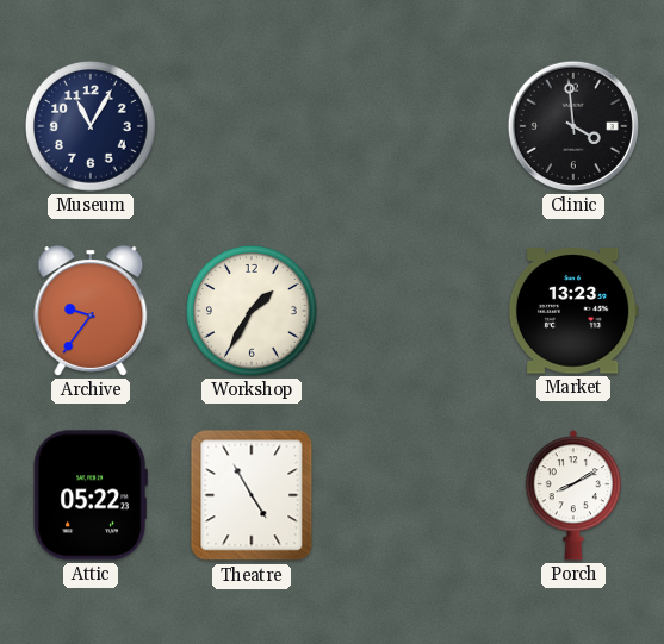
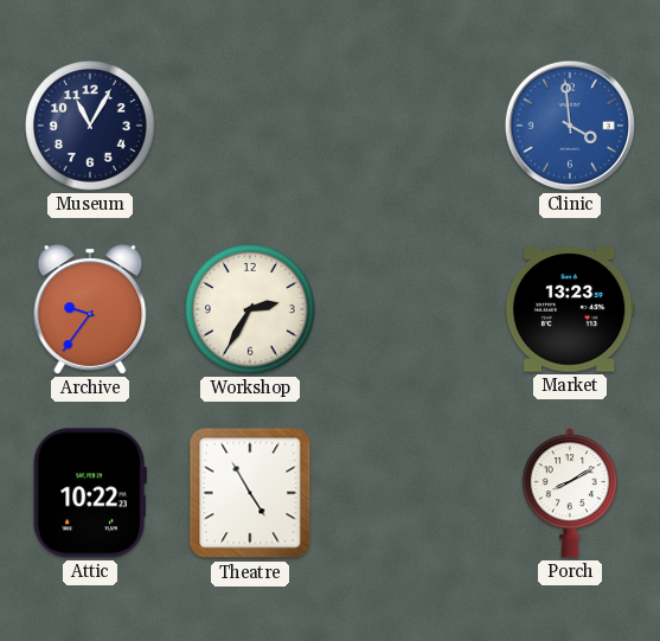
Clinic dial: black -> blue
Workshop: 1:35 -> 2:35
Attic: 05:22 -> 10:22
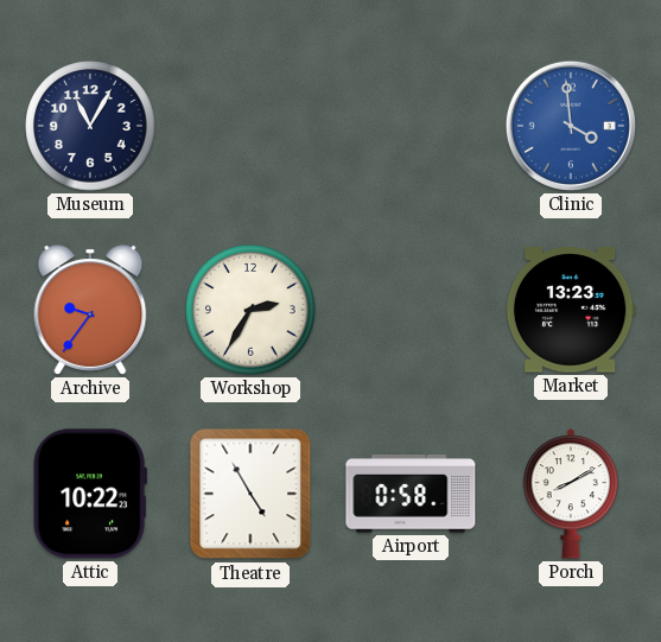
Airport: none -> 0:58
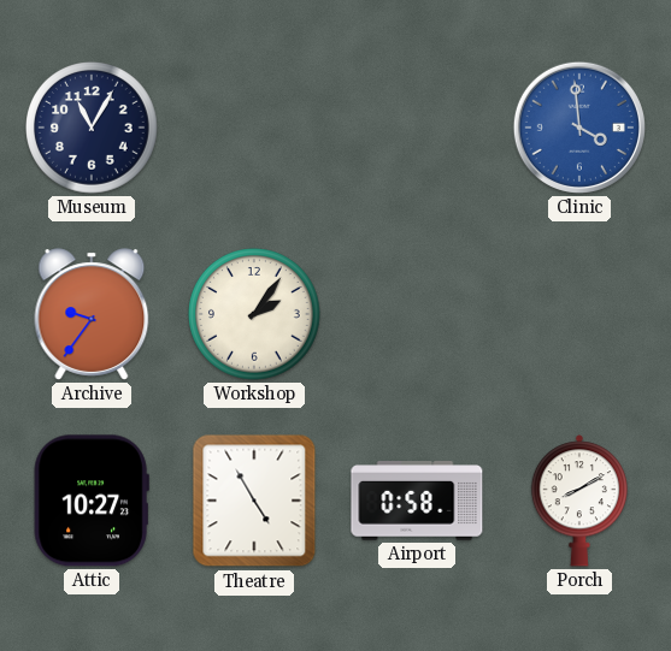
Workshop: 2:35 -> 2:06
Market: 13:23 -> none
Attic: 10:22 -> 10:27
